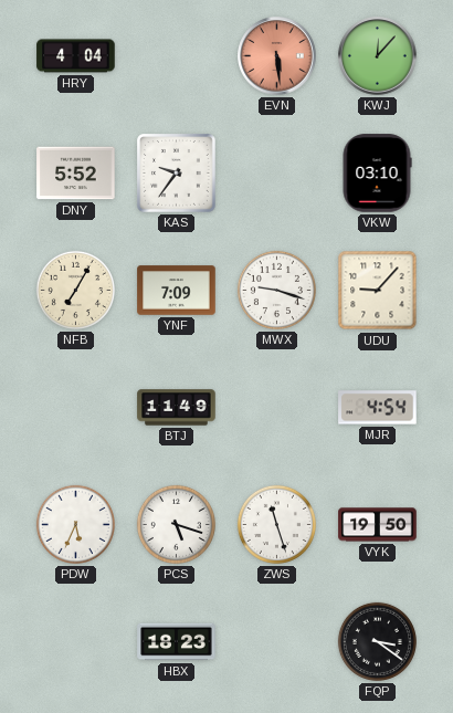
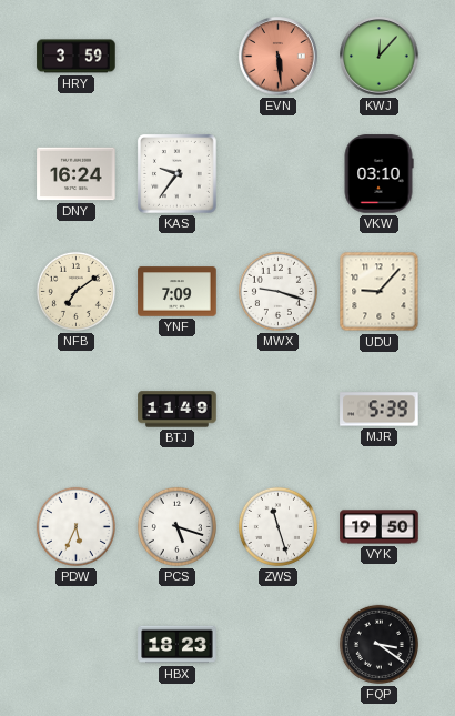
HRY: 4:04 -> 3:59
DNY: 5:52 -> 16:24
NFB: 7:05 -> 7:09
MJR: 4:54 -> 5:39
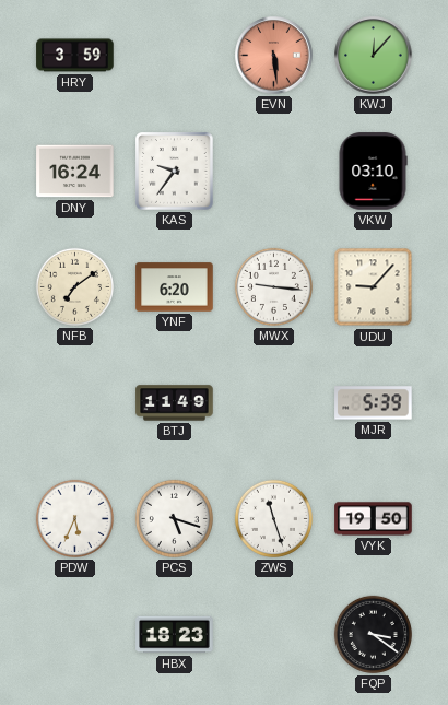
YNF: 7:09 -> 6:20
MWX: 9:18 -> 9:16
